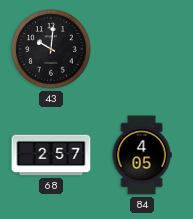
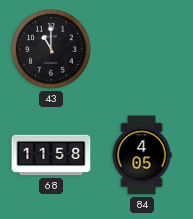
43: 10:01 -> 11:00
68: 2:57 -> 11:58
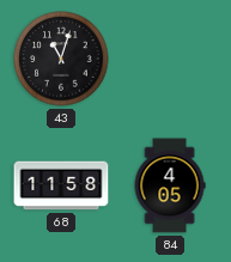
43: 11:00 -> 11:03
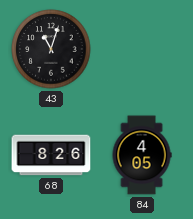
68: 11:58 -> 8:26
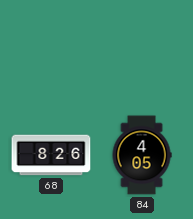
43: 11:03 -> none
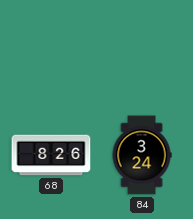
84: 4:05 -> 3:24
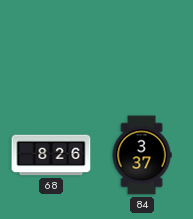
84: 3:24 -> 3:37
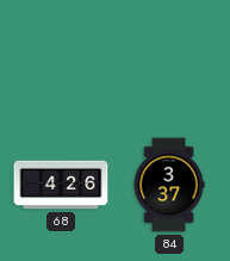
68: 8:26 -> 4:26
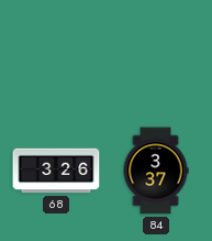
68: 4:26 -> 3:26
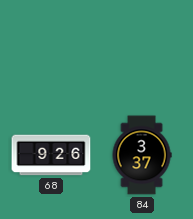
68: 3:26 -> 9:26
